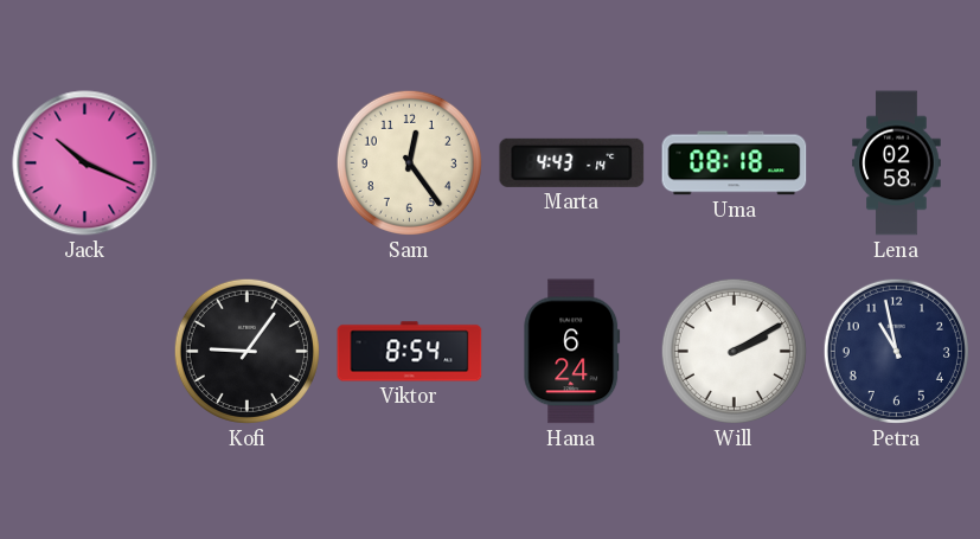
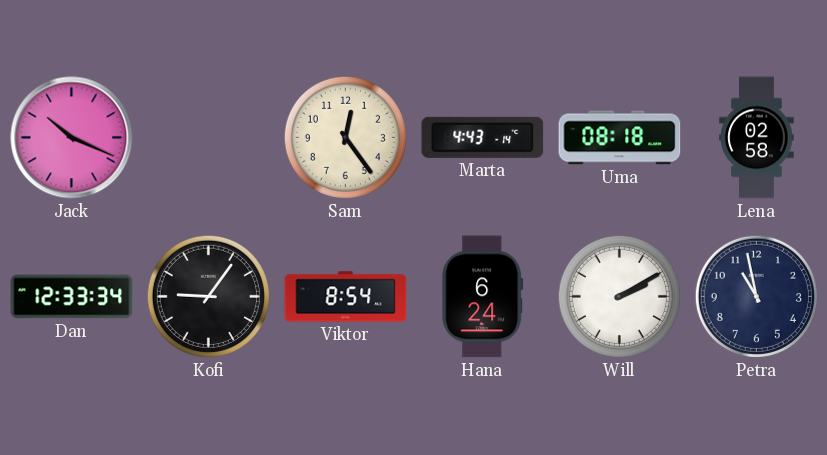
Dan: none -> 12:33
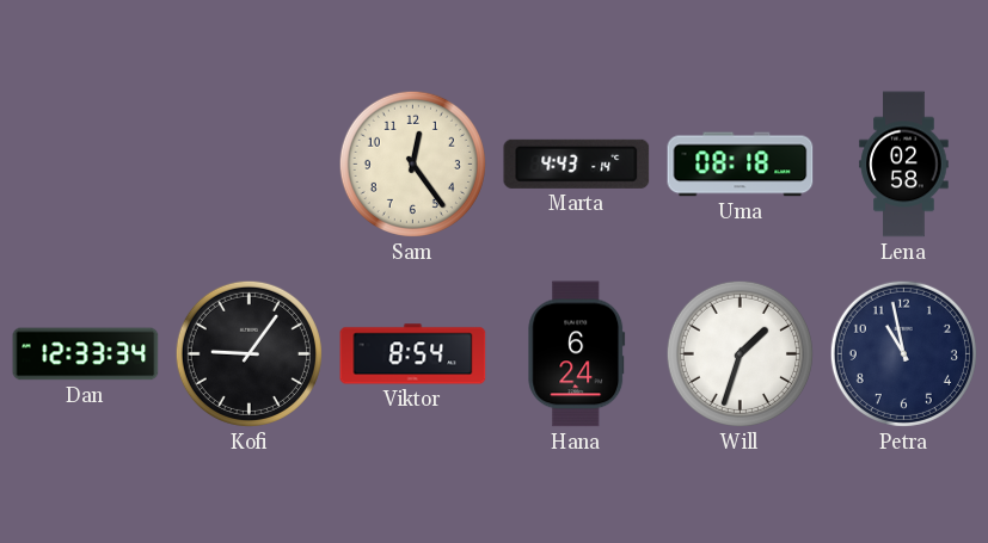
Jack: 10:19 -> none
Will: 2:10 -> 1:33
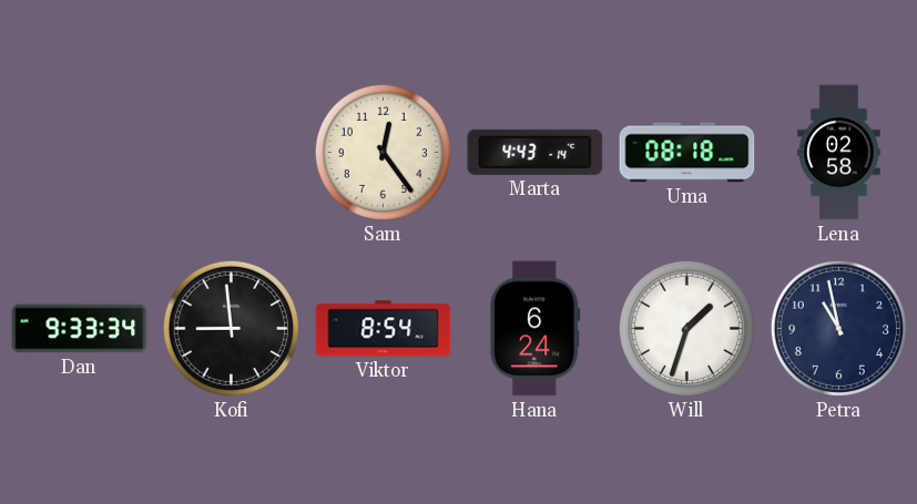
Dan: 12:33 -> 9:33
Kofi: 9:06 -> 8:59
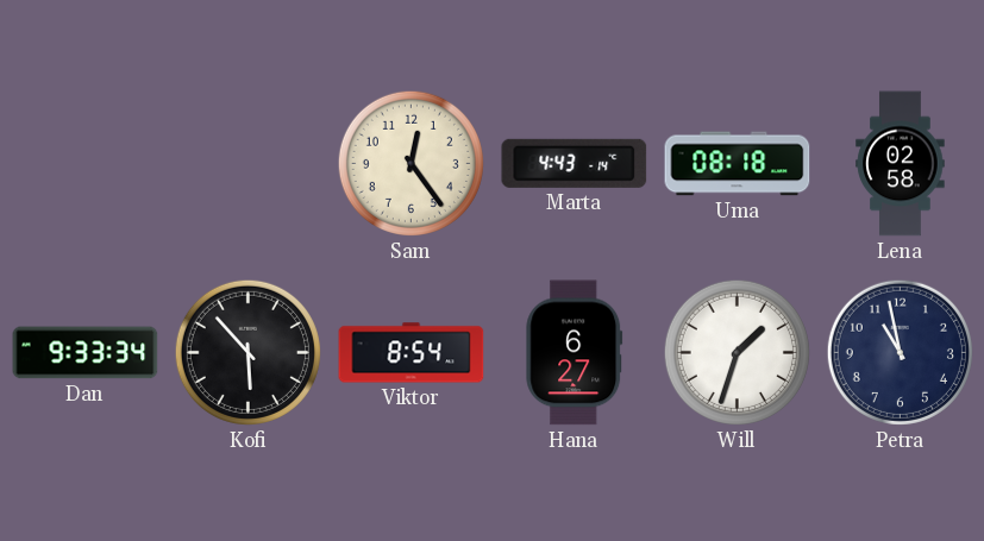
Kofi: 8:59 -> 5:53
Hana: 6:24 -> 6:27
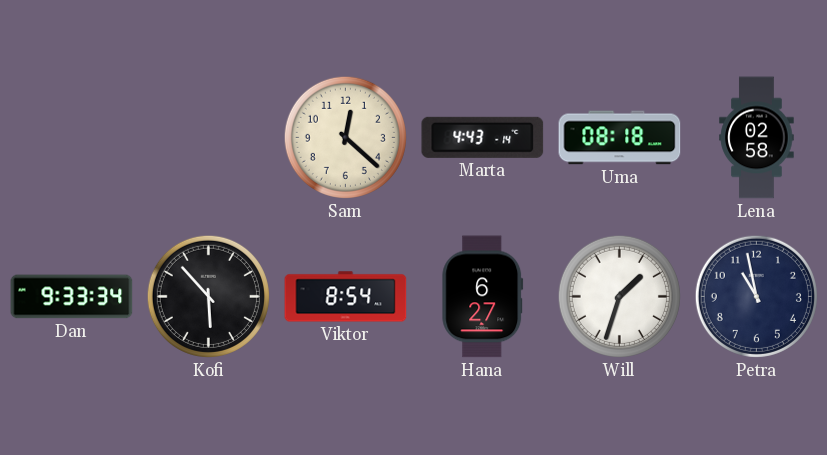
Sam: 12:24 -> 12:22
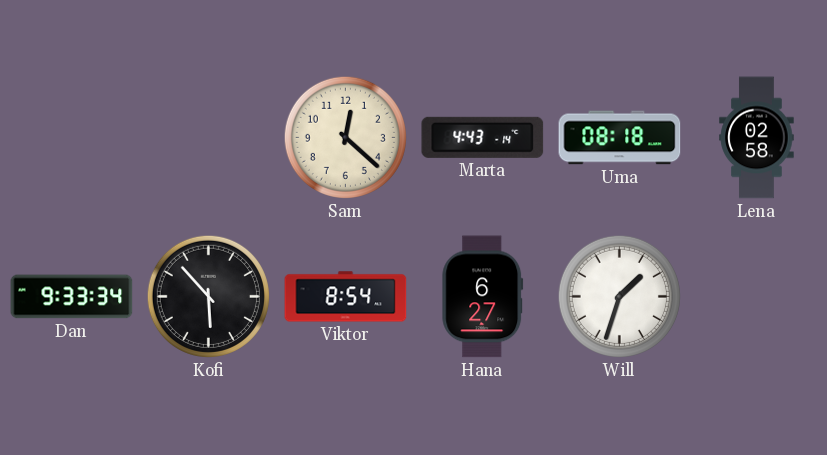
Petra: 10:58 -> none
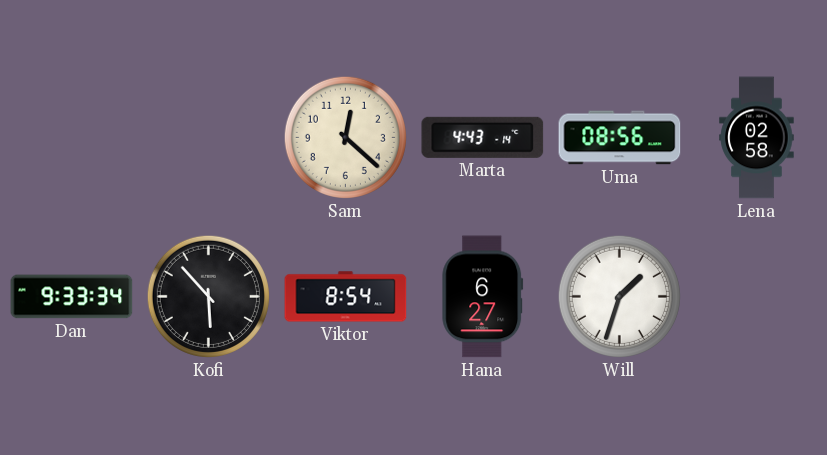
Uma: 08:18 -> 08:56
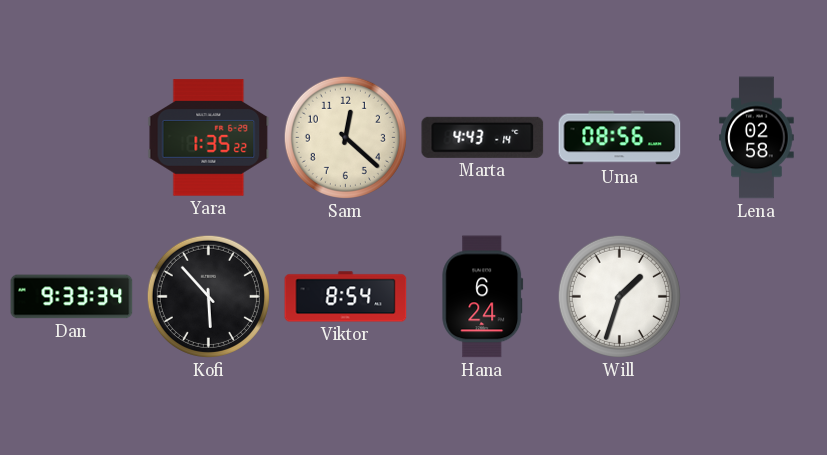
Yara: none -> 1:35
Hana: 6:27 -> 6:24
